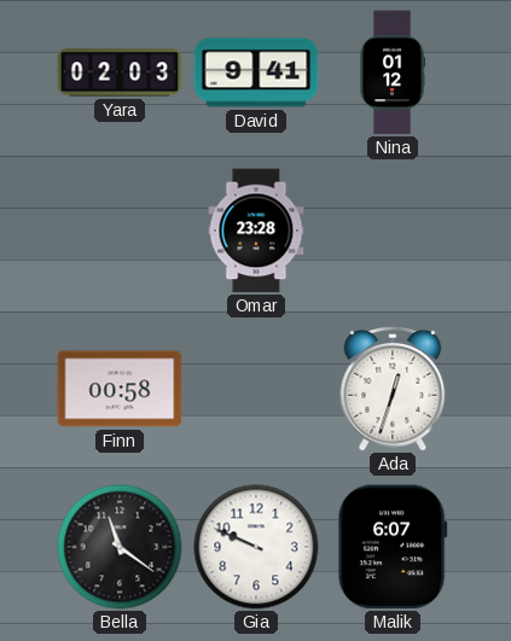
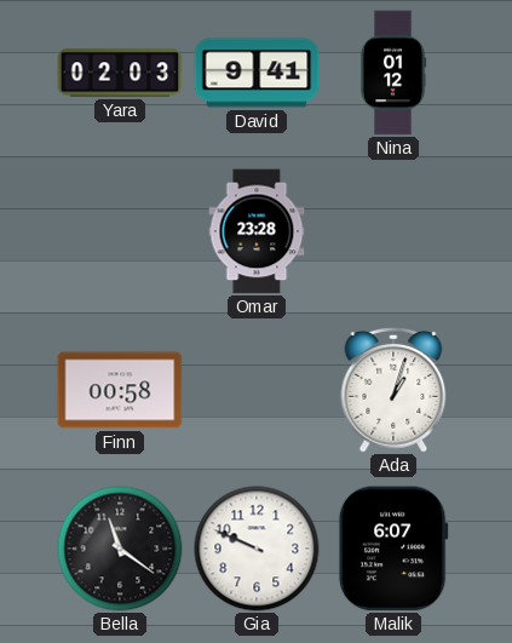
Ada: 12:33 -> 1:03
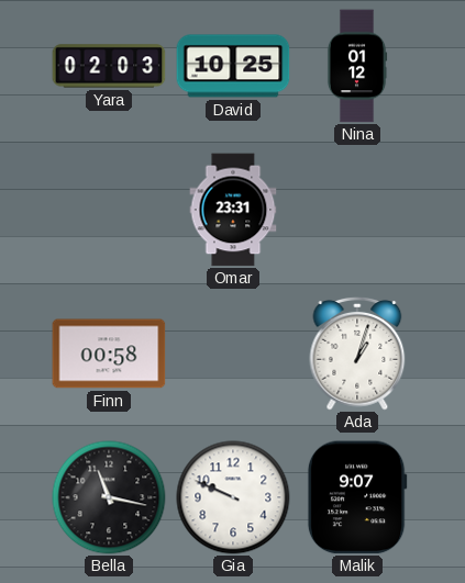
David: 9:41 -> 10:25
Omar: 23:28 -> 23:31
Bella: 11:21 -> 11:17
Malik: 6:07 -> 9:07
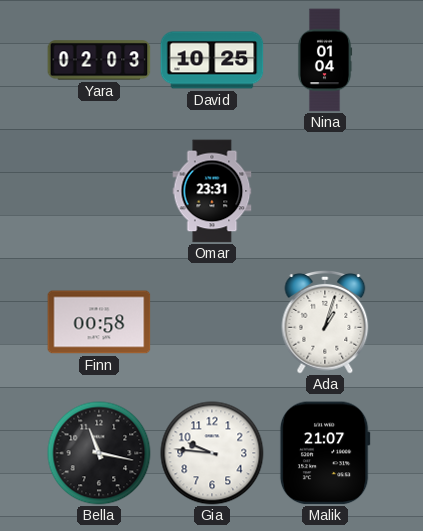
Nina: 01:12 -> 01:04
Gia: 9:49 -> 9:46
Malik: 9:07 -> 21:07
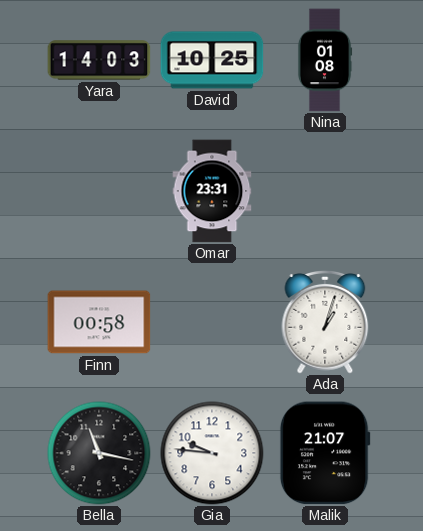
Yara: 02:03 -> 14:03
Nina: 01:04 -> 01:08
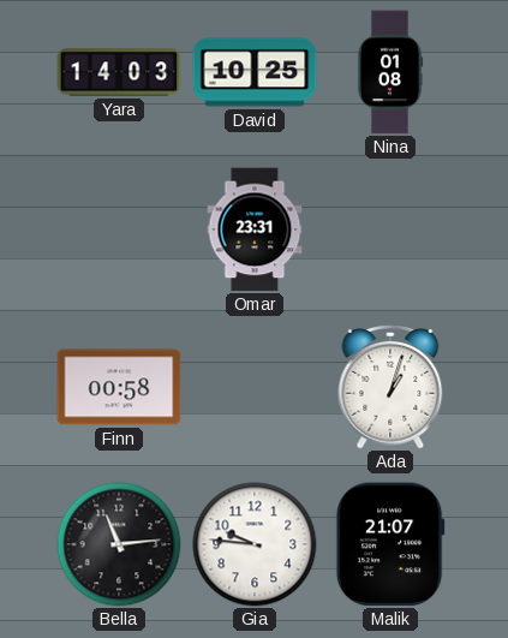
Bella: 11:17 -> 11:14
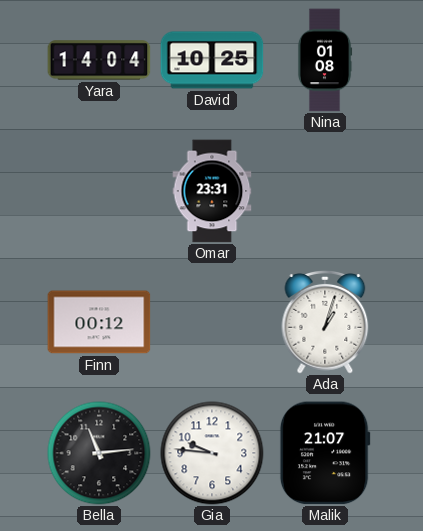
Yara: 14:03 -> 14:04
Finn: 00:58 -> 00:12
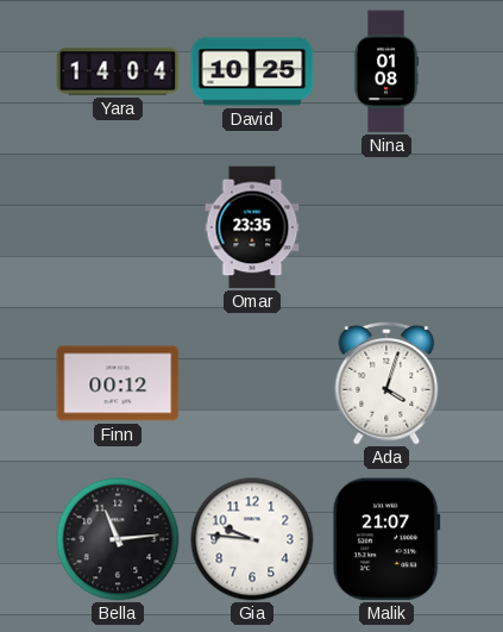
Omar: 23:31 -> 23:35
Ada: 1:03 -> 4:03
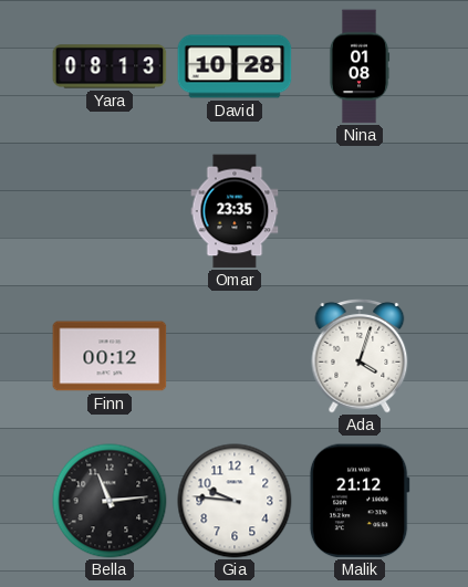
Yara: 14:04 -> 08:13
David: 10:25 -> 10:28
Malik: 21:07 -> 21:12
